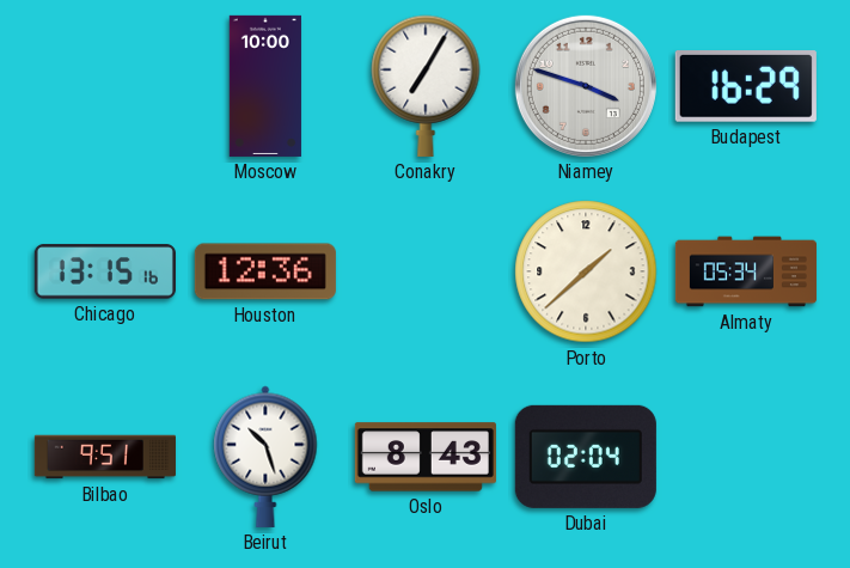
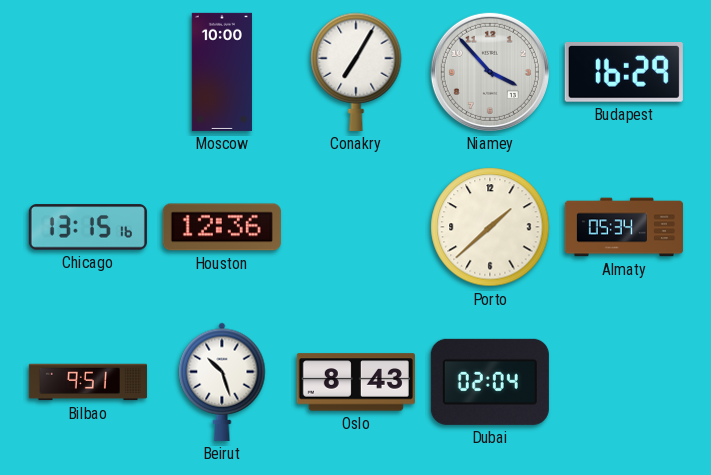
Niamey: 3:48 -> 3:53
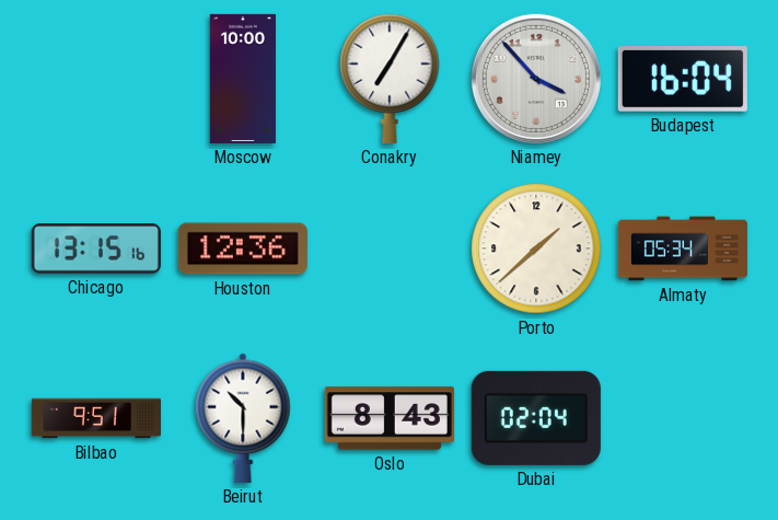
Budapest: 16:29 -> 16:04
Beirut: 10:27 -> 10:30
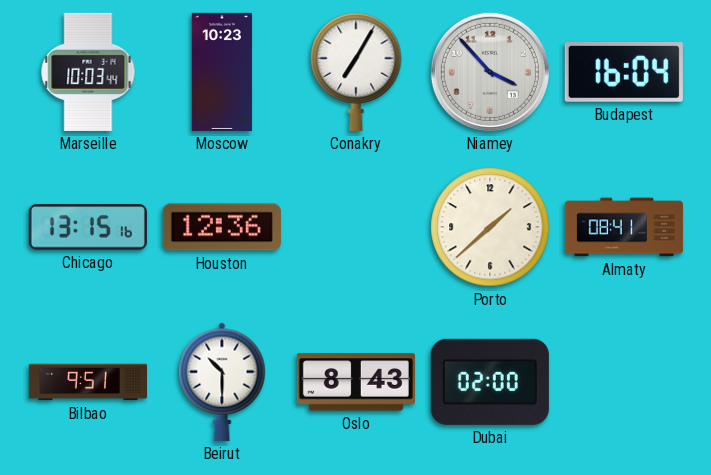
Marseille: none -> 10:03
Moscow: 10:00 -> 10:23
Almaty: 05:34 -> 08:41
Dubai: 02:04 -> 02:00
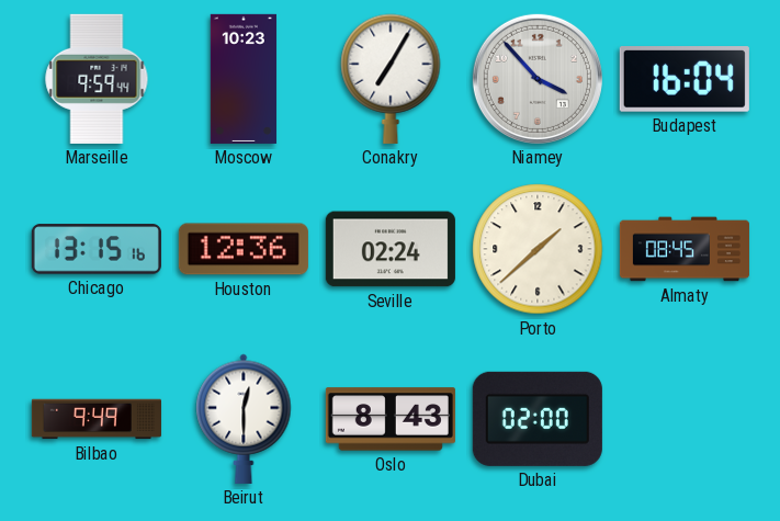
Marseille: 10:03 -> 9:59
Seville: none -> 02:24
Almaty: 08:41 -> 08:45
Bilbao: 9:51 -> 9:49
Beirut: 10:30 -> 12:30
